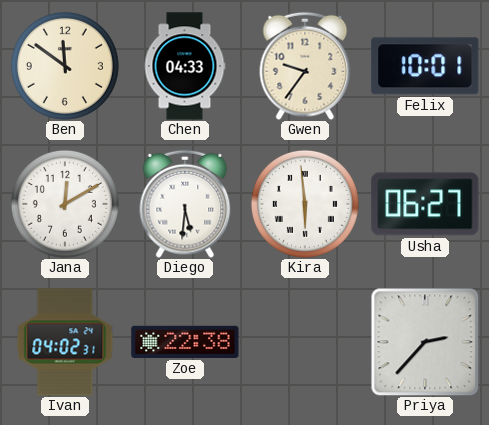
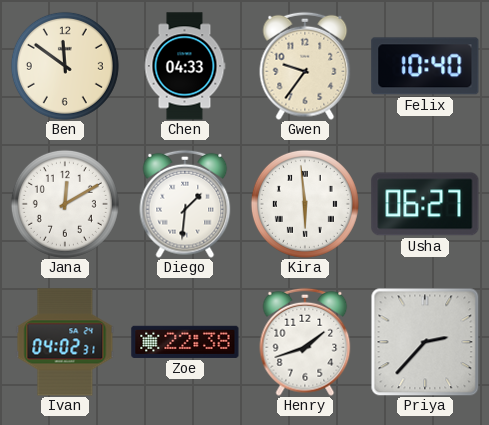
Felix: 10:01 -> 10:40
Diego: 5:31 -> 1:31
Henry: none -> 1:42
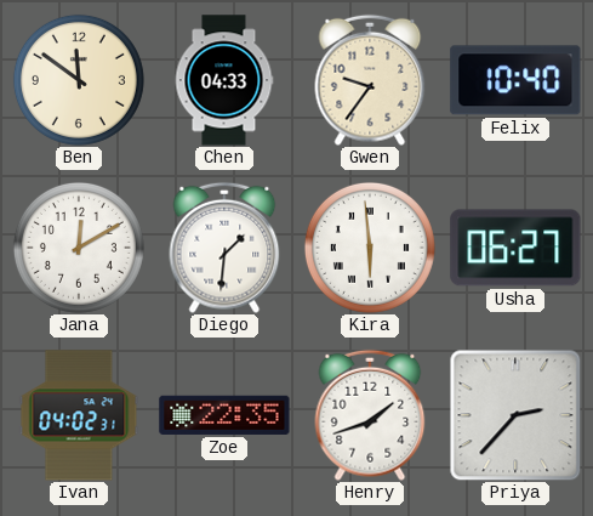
Zoe: 22:38 -> 22:35
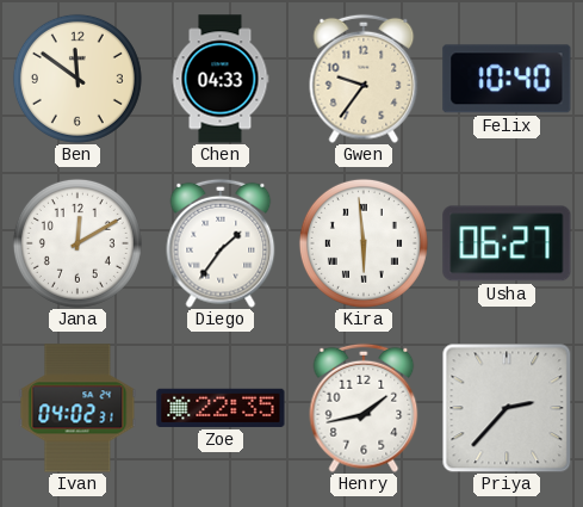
Diego: 1:31 -> 1:36
Henry: 1:42 -> 1:43
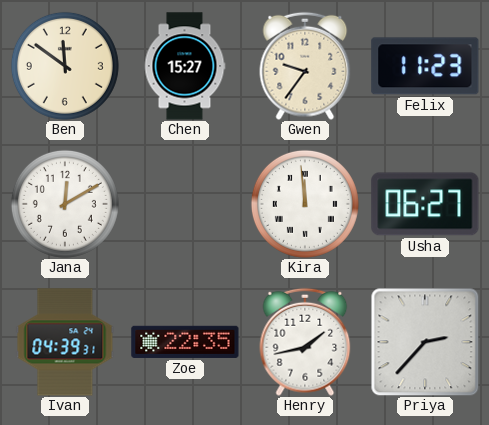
Chen: 04:33 -> 15:27
Felix: 10:40 -> 11:23
Diego: 1:36 -> none
Kira: 5:59 -> 11:59
Ivan: 04:02 -> 04:39
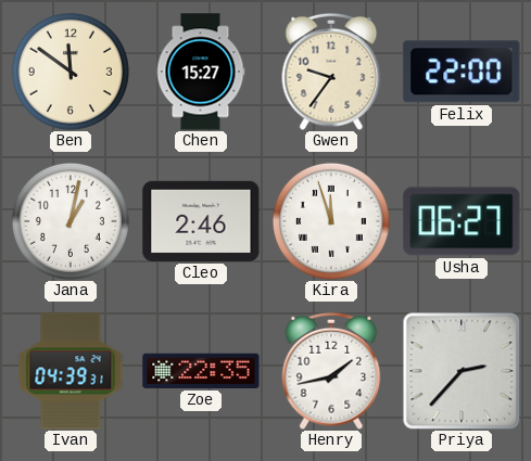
Felix: 11:23 -> 22:00
Jana: 12:10 -> 1:02
Cleo: none -> 2:46
Kira: 11:59 -> 11:57
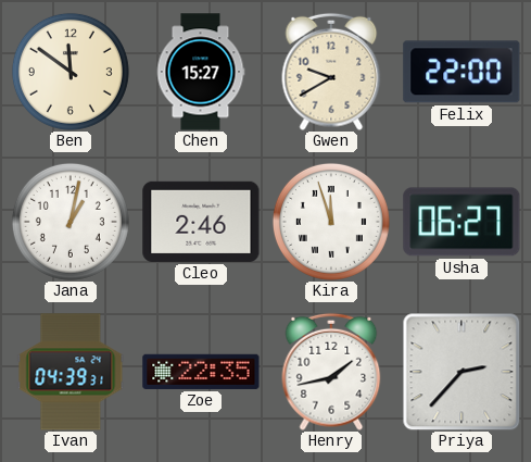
Gwen: 9:36 -> 9:40
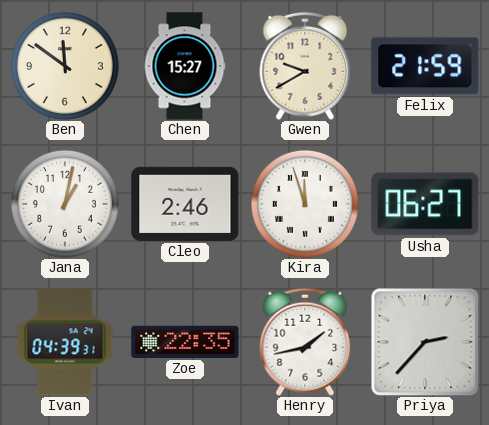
Felix: 22:00 -> 21:59
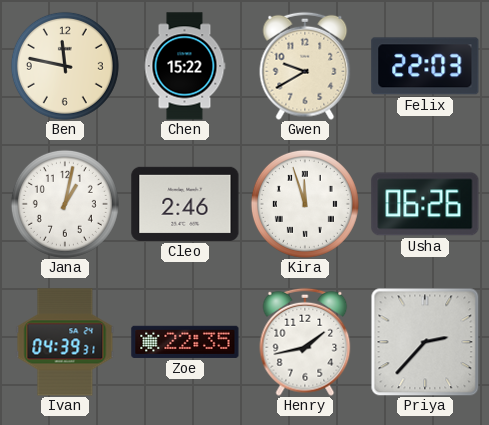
Ben: 11:51 -> 11:47
Chen: 15:27 -> 15:22
Felix: 21:59 -> 22:03
Usha: 06:27 -> 06:26
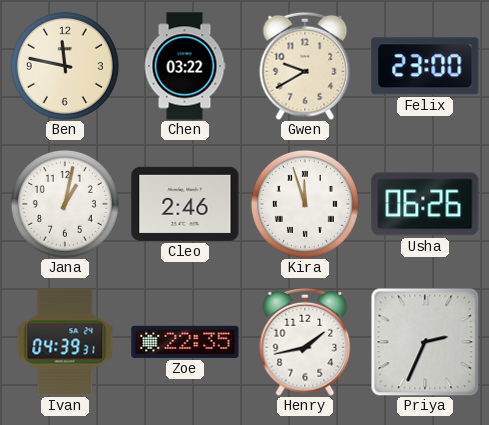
Chen: 15:22 -> 03:22
Felix: 22:03 -> 23:00
Priya: 2:37 -> 2:34
